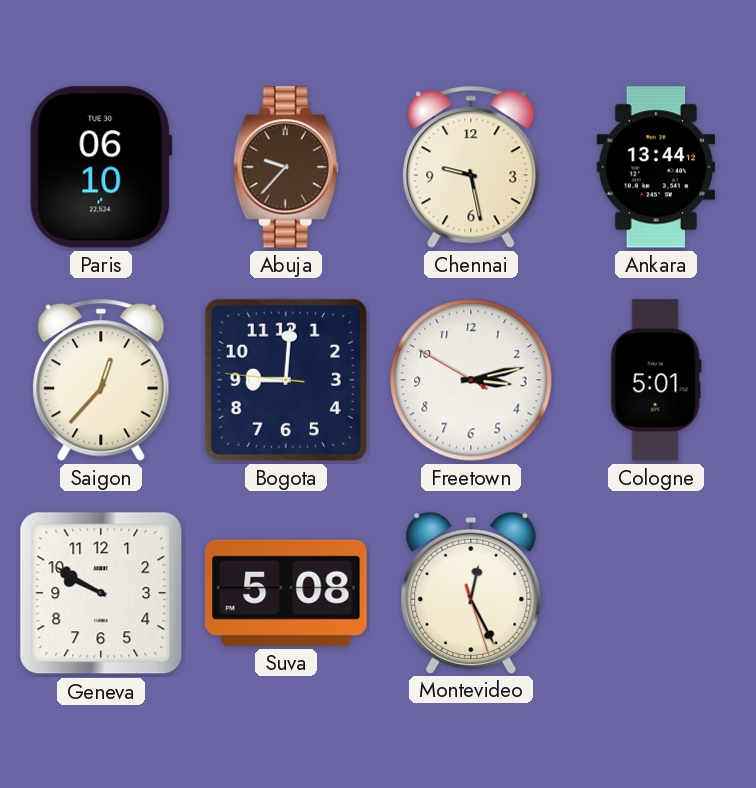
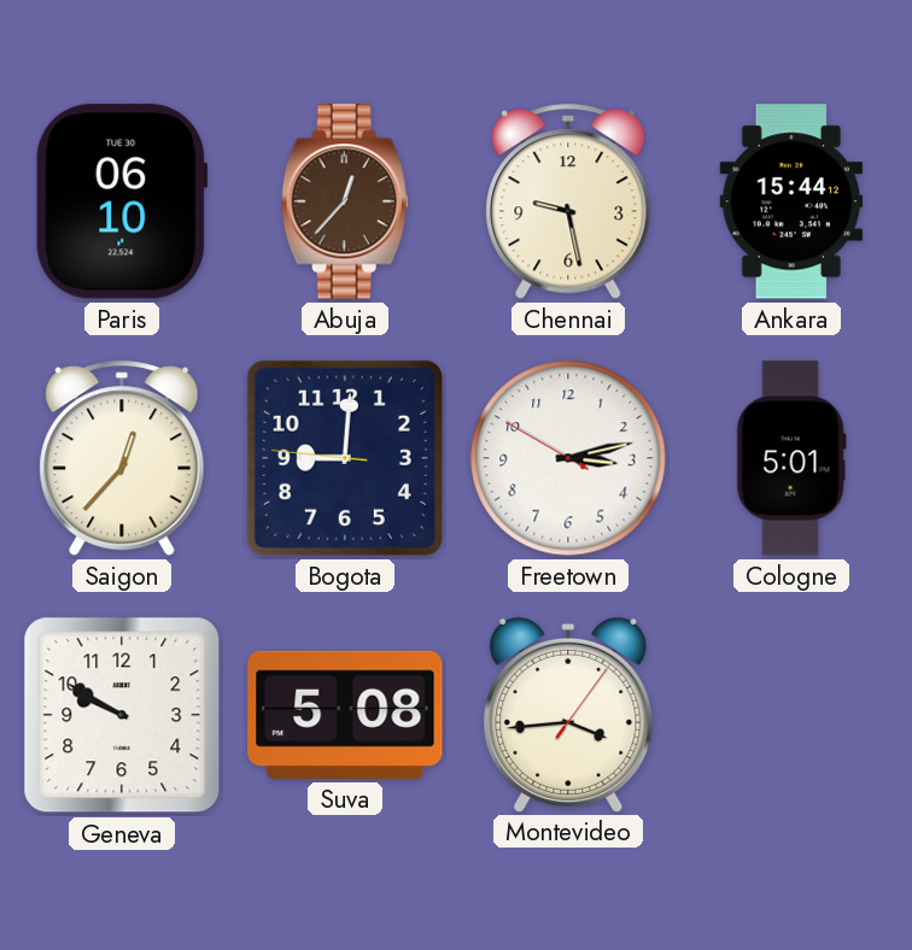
Abuja: 9:37 -> 12:37
Ankara: 13:44 -> 15:44
Montevideo: 12:25 -> 3:44
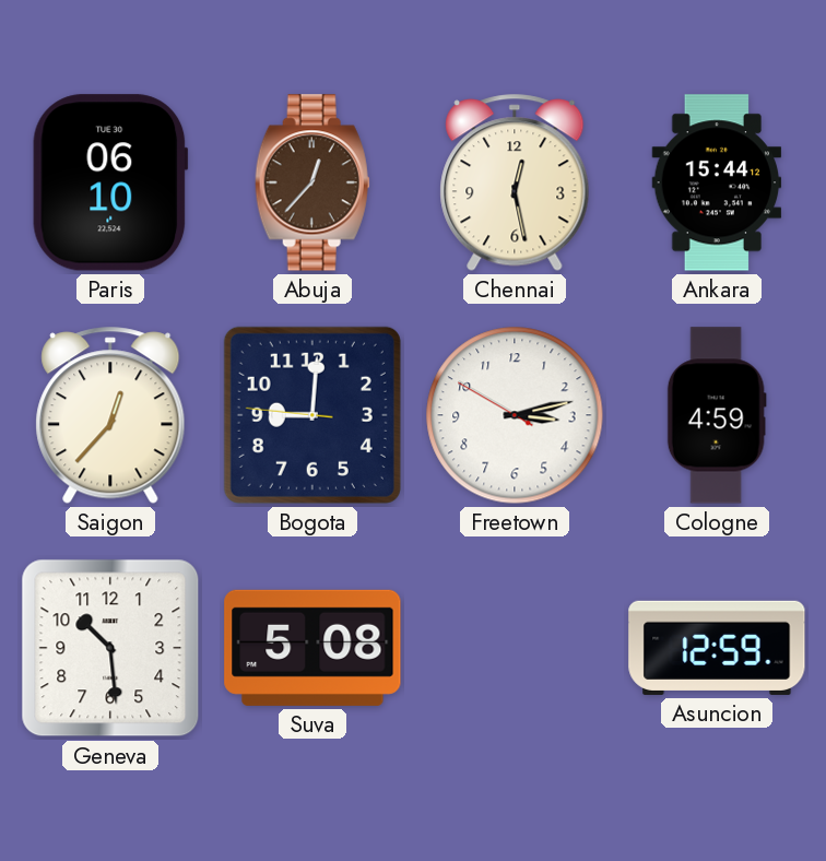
Chennai: 9:28 -> 12:28
Cologne: 5:01 -> 4:59
Geneva: 9:50 -> 10:29
Montevideo: 3:44 -> none
Asuncion: none -> 12:59
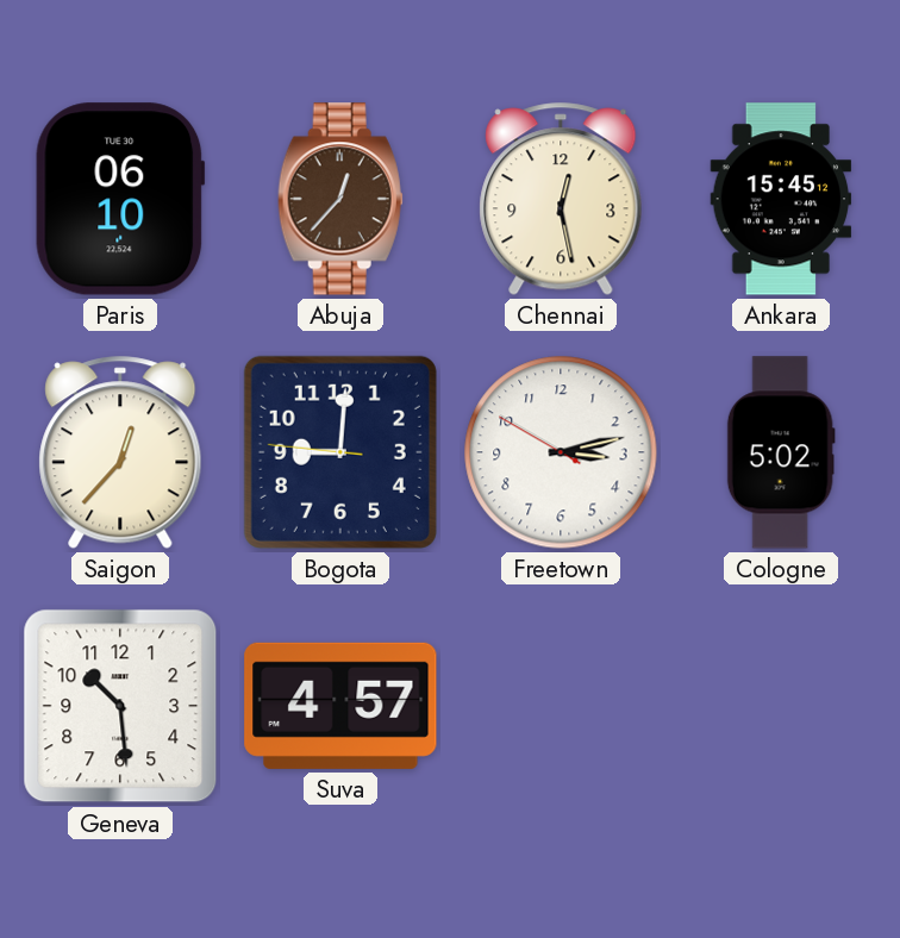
Ankara: 15:44 -> 15:45
Cologne: 4:59 -> 5:02
Suva: 5:08 -> 4:57
Asuncion: 12:59 -> none
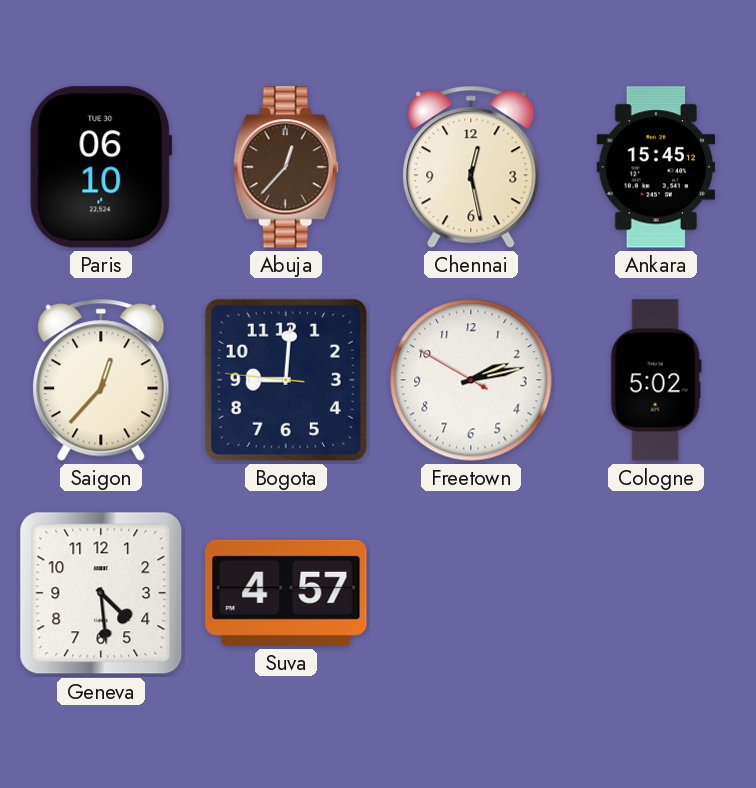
Freetown: 3:12 -> 2:12
Geneva: 10:29 -> 4:29
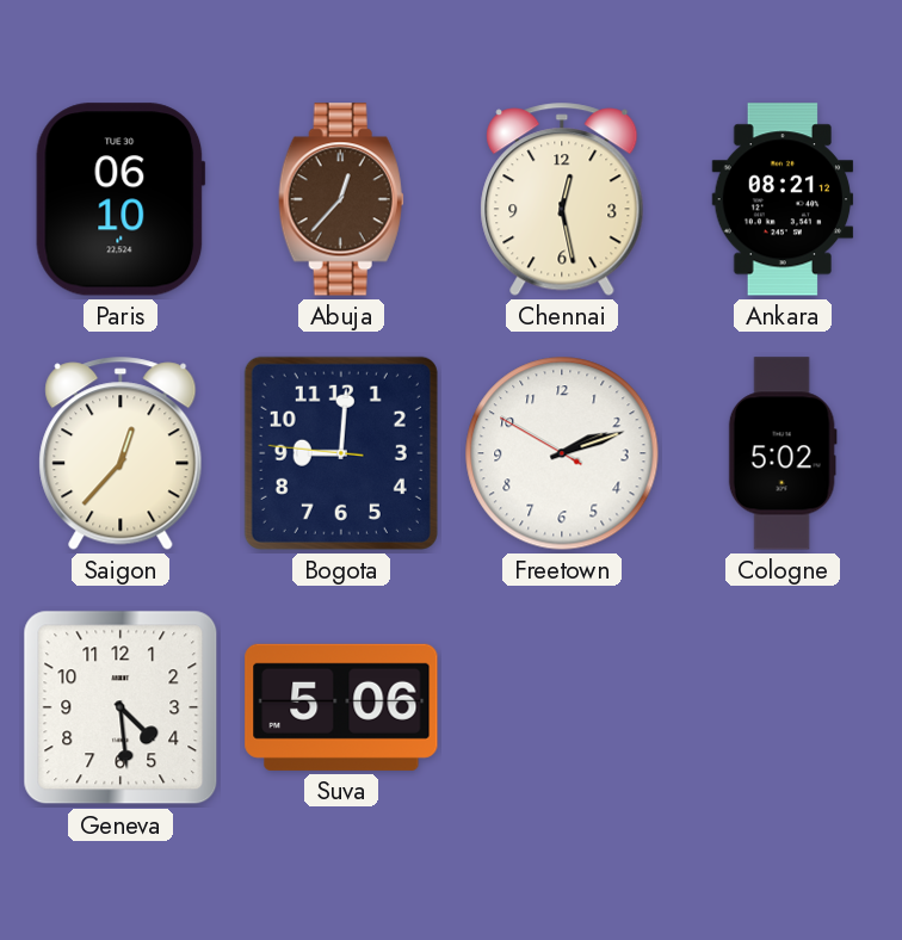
Ankara: 15:45 -> 08:21
Freetown: 2:12 -> 2:11
Suva: 4:57 -> 5:06
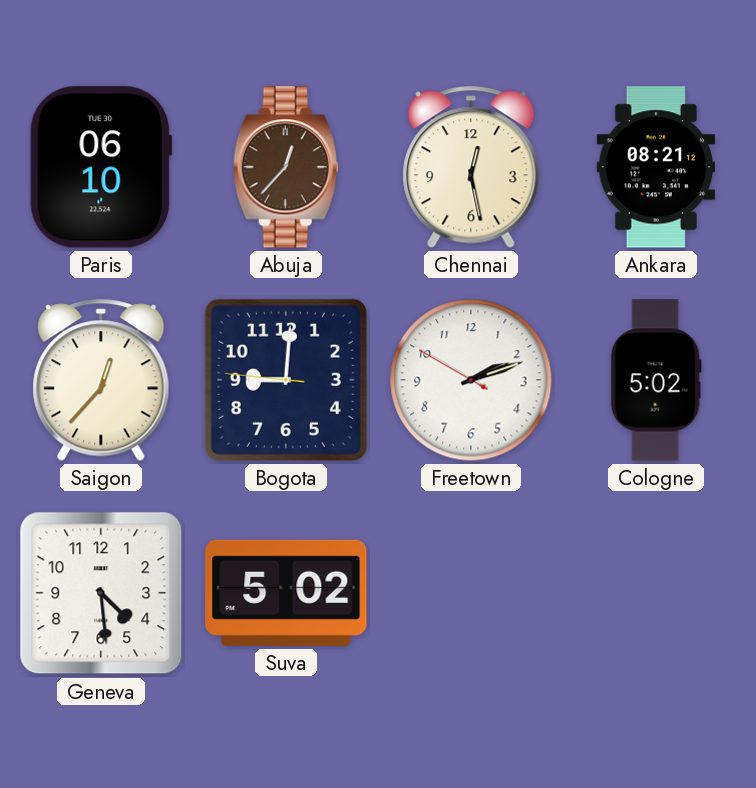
Suva: 5:06 -> 5:02
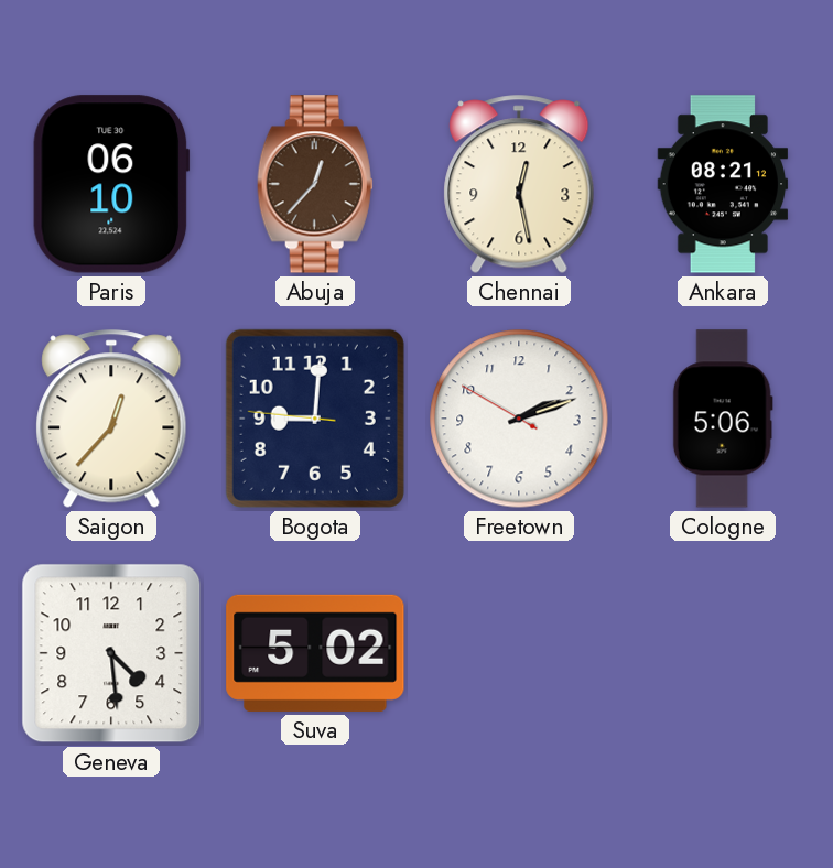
Cologne: 5:02 -> 5:06
